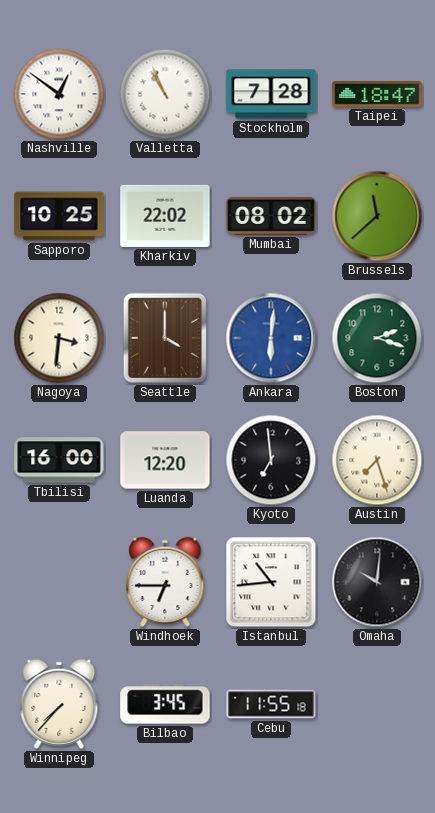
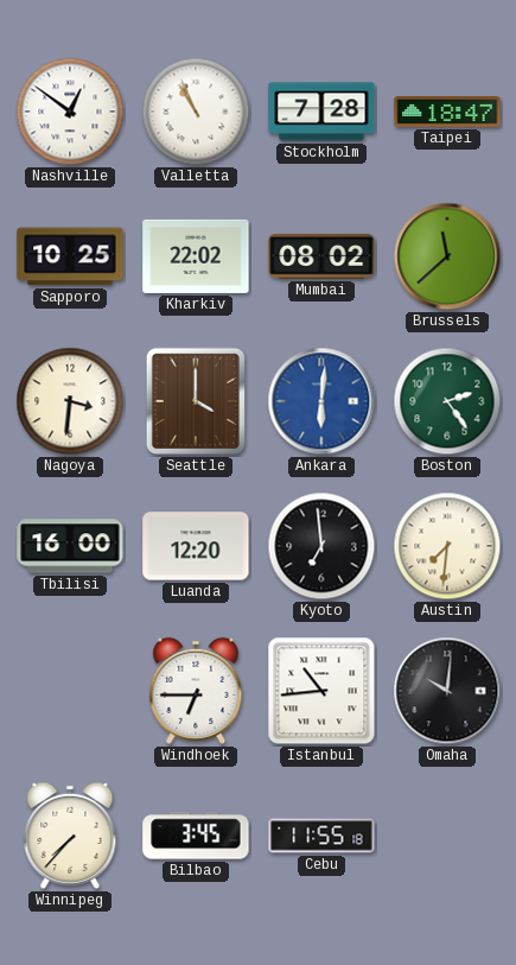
Boston: 2:18 -> 2:24
Austin: 7:27 -> 7:31
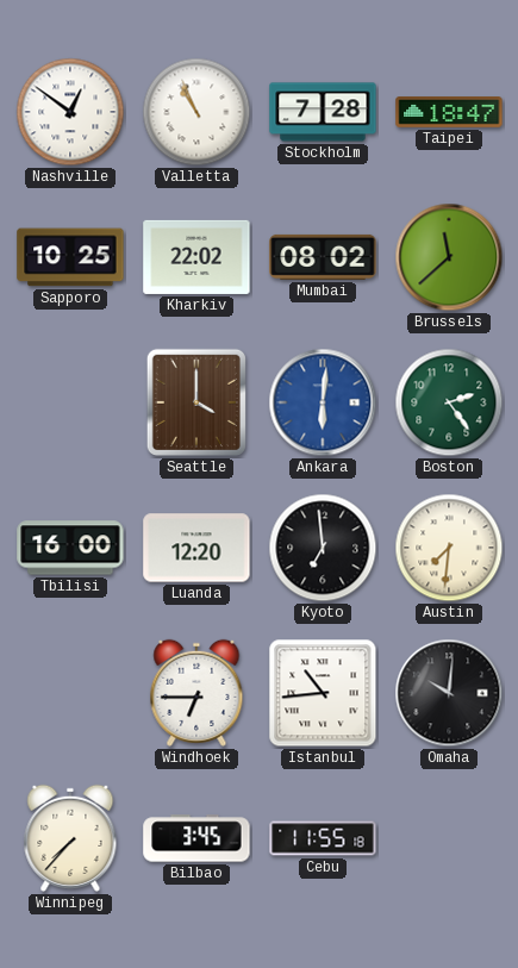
Nagoya: 3:31 -> none
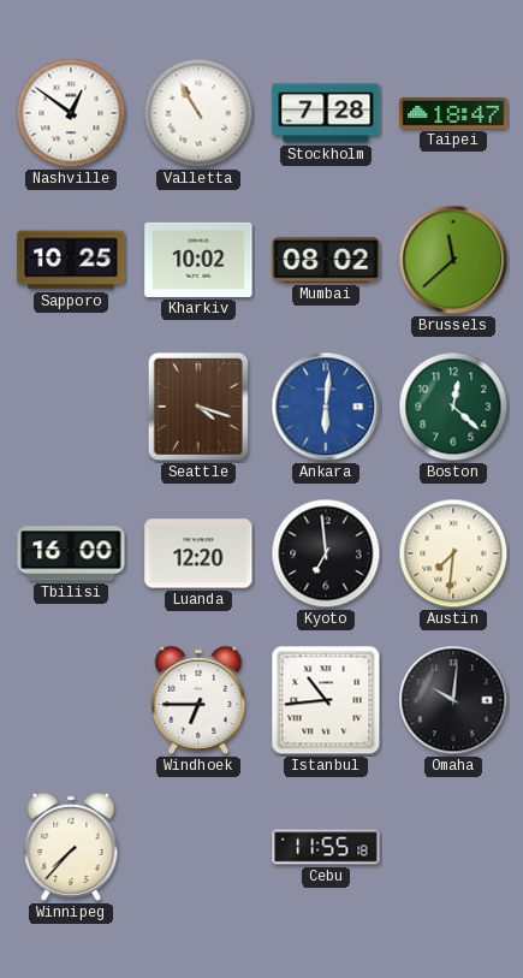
Valletta: 10:56 -> 10:55
Kharkiv: 22:02 -> 10:02
Seattle: 4:00 -> 4:18
Boston: 2:24 -> 12:22
Bilbao: 3:45 -> none
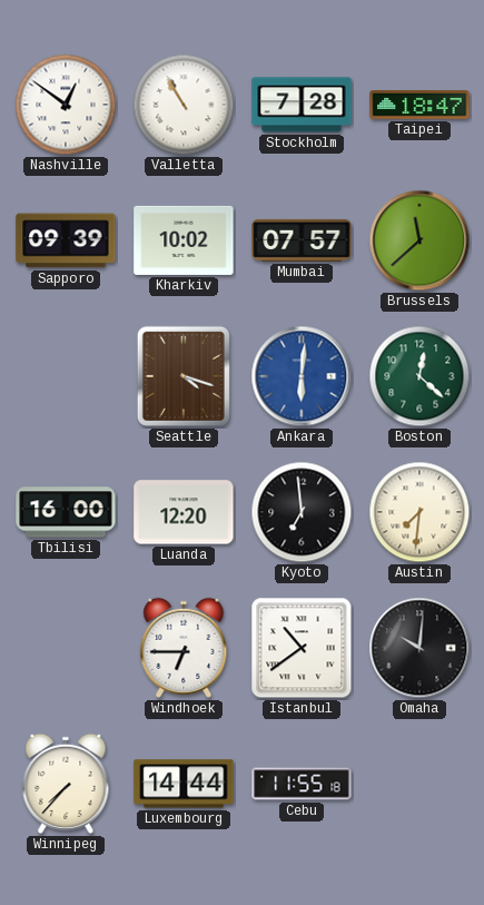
Sapporo: 10:25 -> 09:39
Mumbai: 08:02 -> 07:57
Istanbul: 10:44 -> 10:39
Luxembourg: none -> 14:44
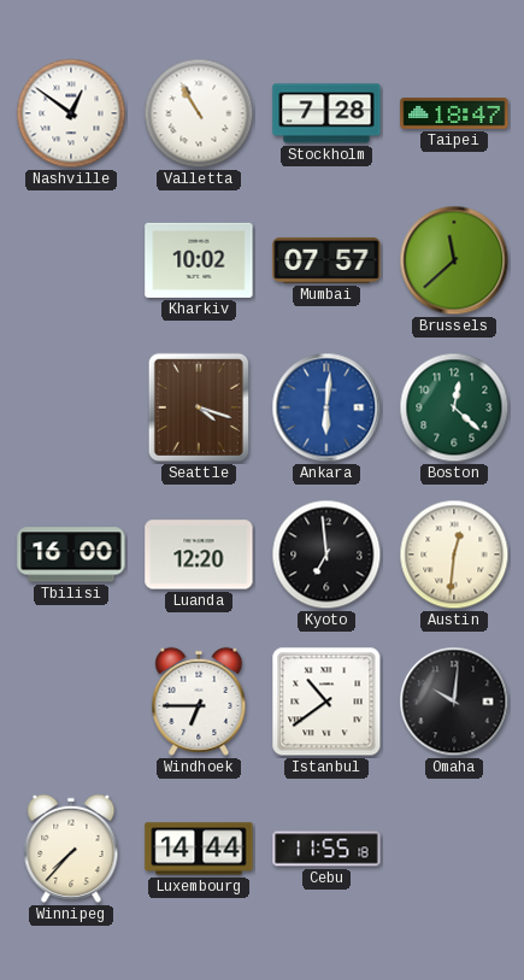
Sapporo: 09:39 -> none
Austin: 7:31 -> 12:31
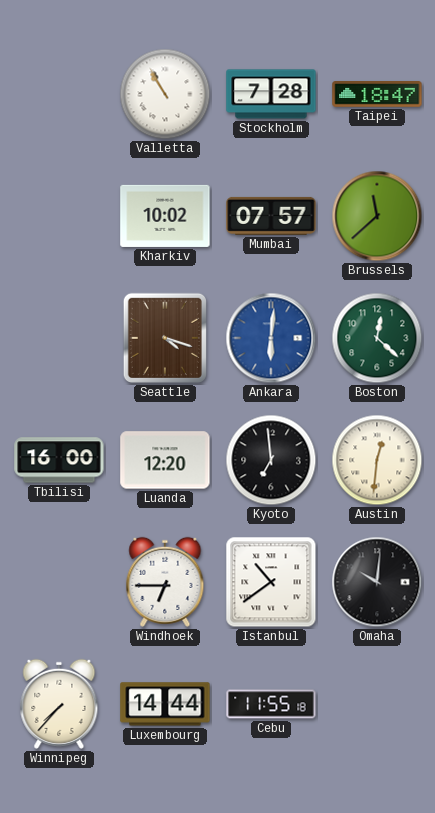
Nashville: 12:51 -> none
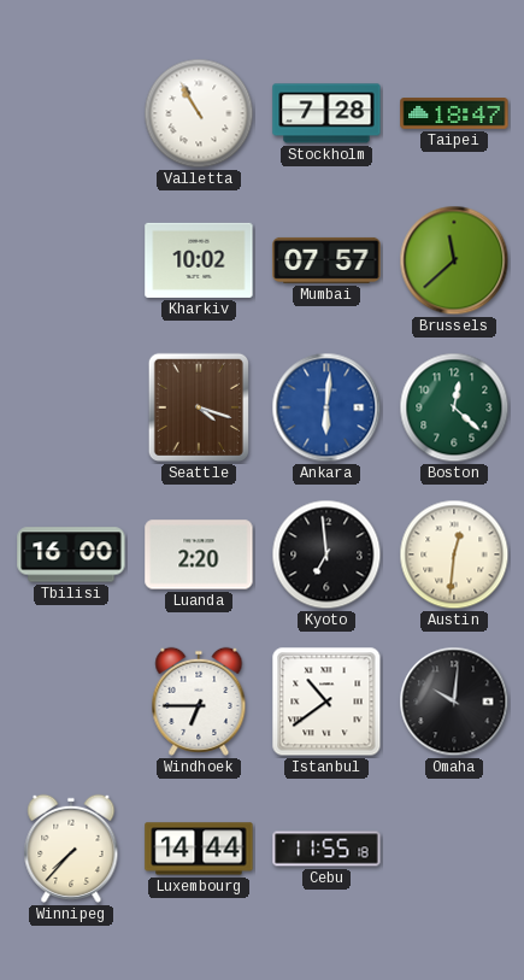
Luanda: 12:20 -> 2:20
